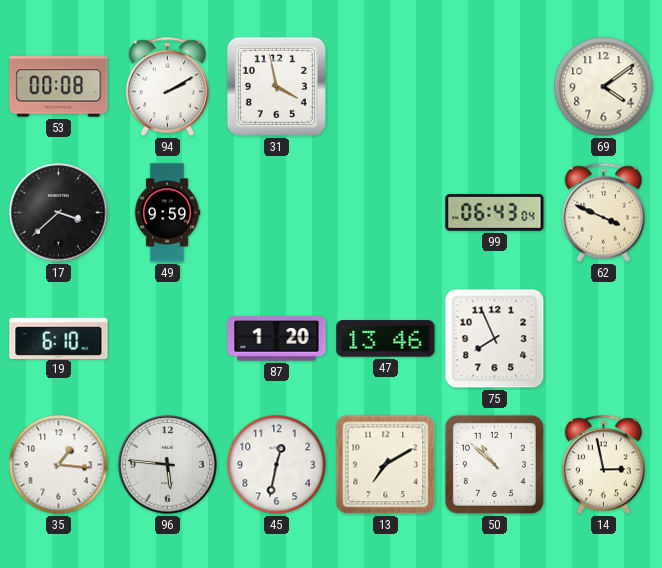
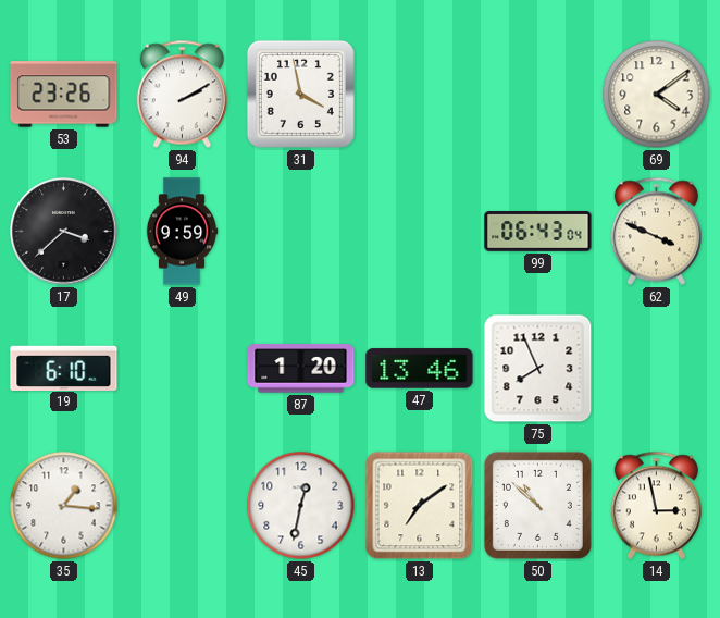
53: 00:08 -> 23:26
96: 5:46 -> none
13: 7:10 -> 7:09
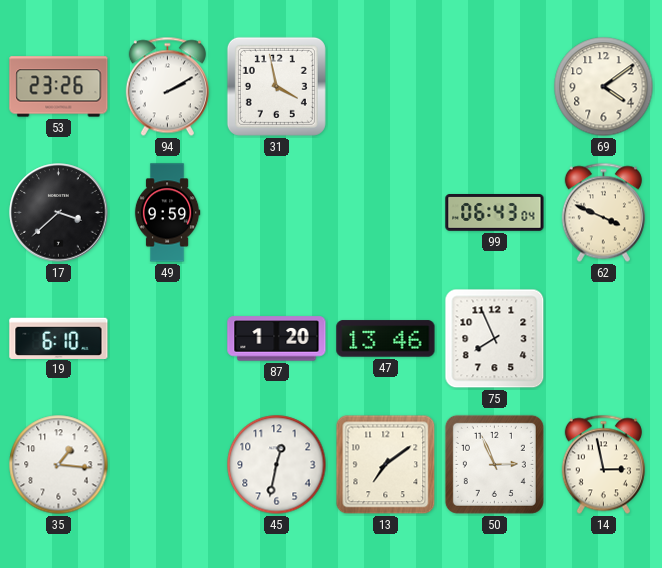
50: 10:52 -> 2:56
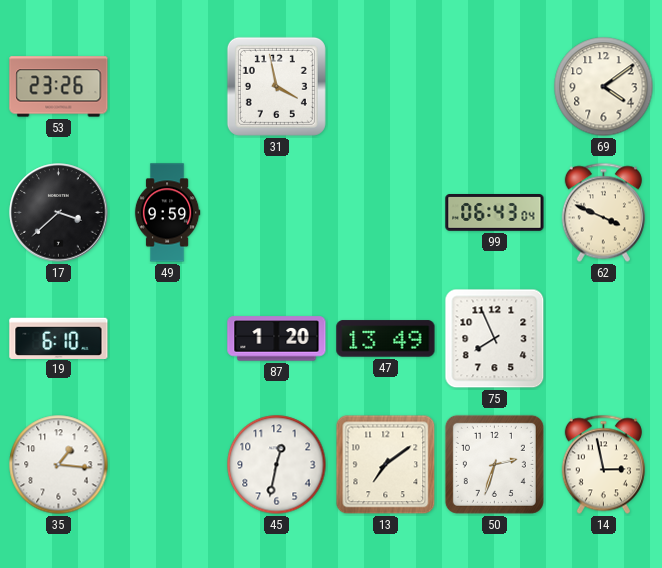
94: 2:10 -> none
47: 13:46 -> 13:49
50: 2:56 -> 2:33
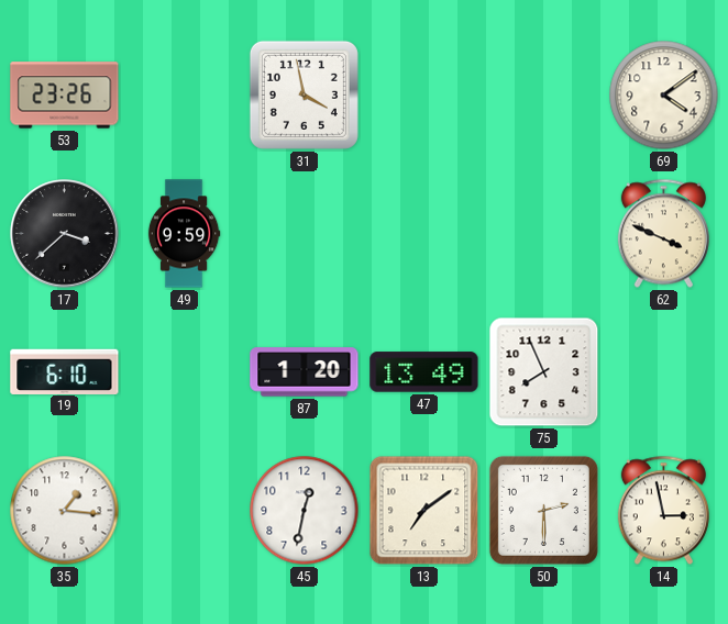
99: 06:43 -> none
50: 2:33 -> 2:30
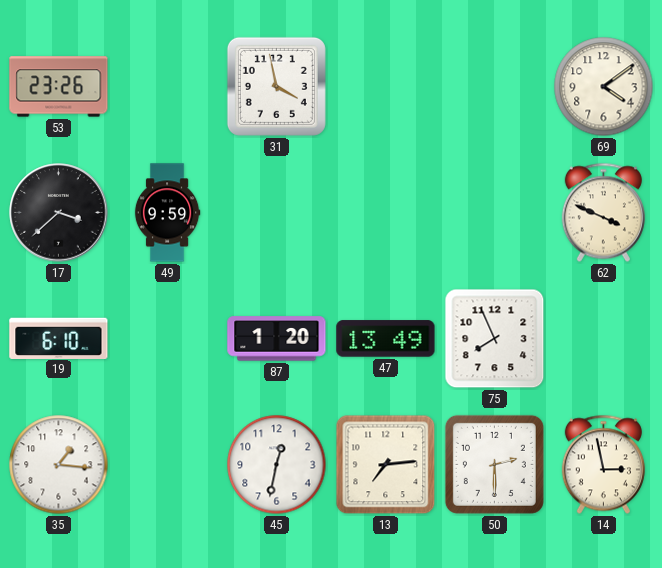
13: 7:09 -> 7:14
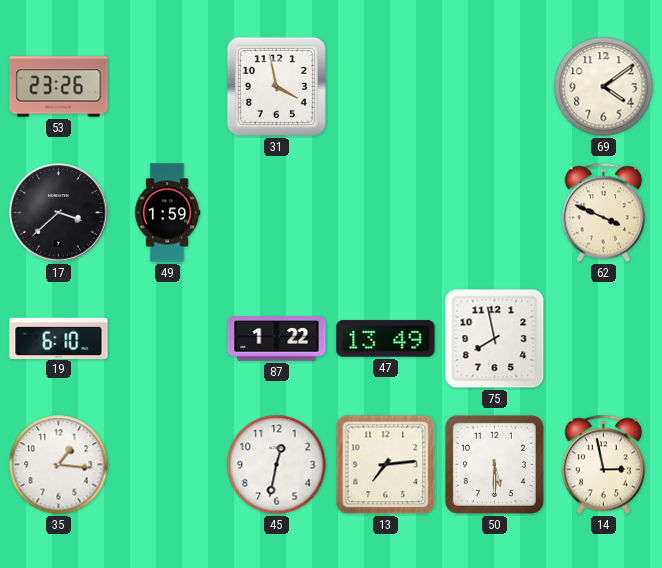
49: 9:59 -> 1:59
87: 1:20 -> 1:22
75: 7:56 -> 7:58
50: 2:30 -> 5:30
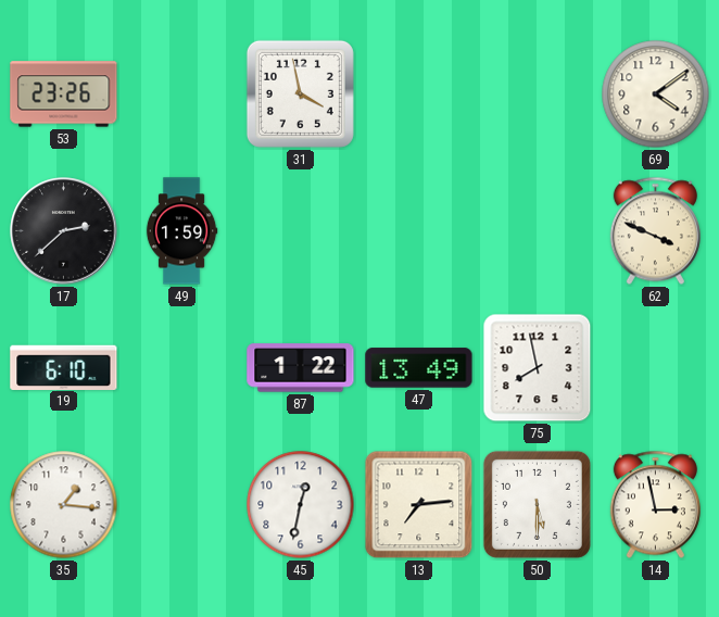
17: 3:38 -> 2:38
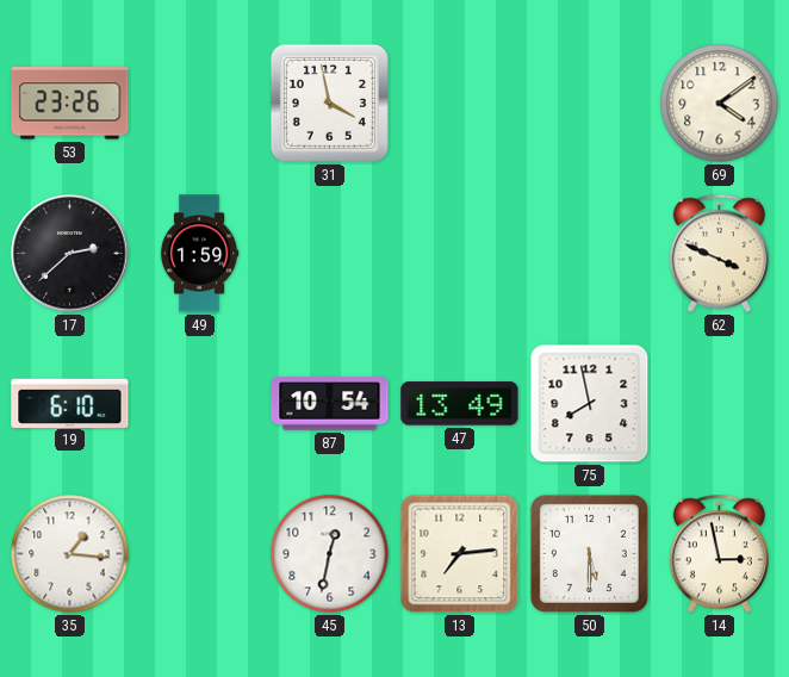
87: 1:22 -> 10:54
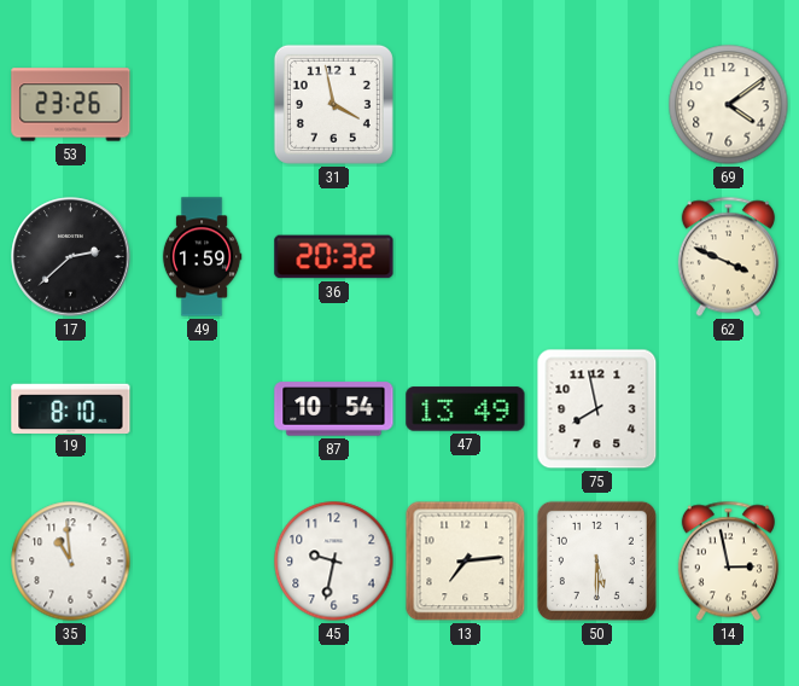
36: none -> 20:32
19: 6:10 -> 8:10
35: 1:16 -> 10:59
45: 12:32 -> 9:32
